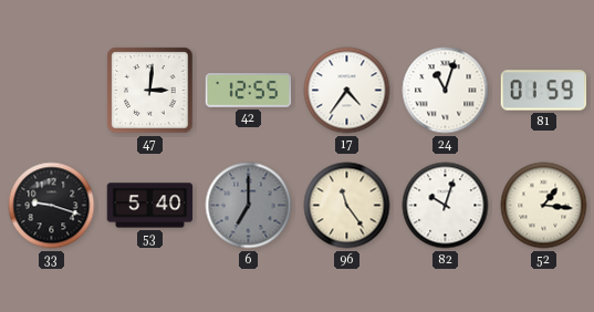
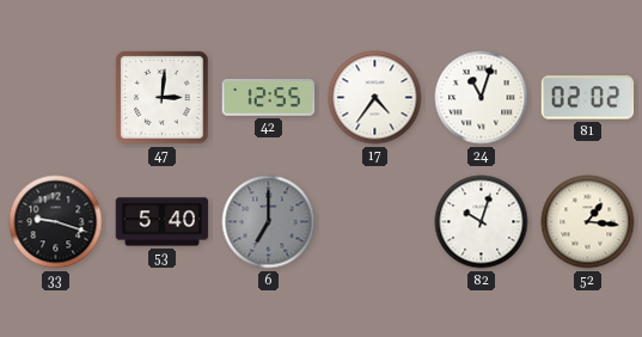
81: 01:59 -> 02:02
96: 11:24 -> none
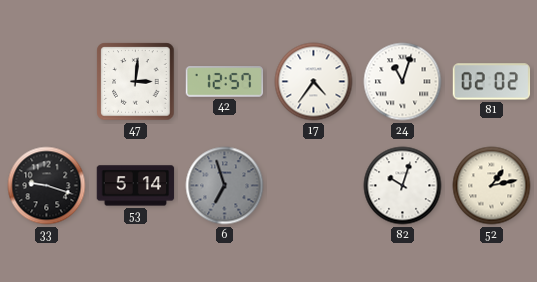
42: 12:55 -> 12:57
53: 5:40 -> 5:14
6: 7:00 -> 6:57
52: 1:16 -> 1:13
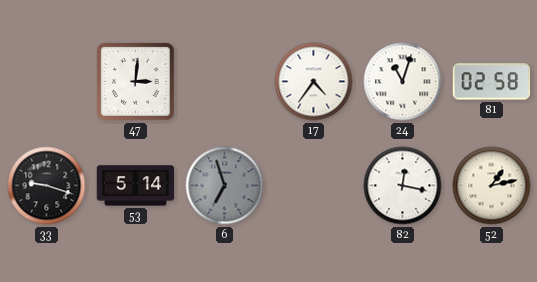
42: 12:57 -> none
81: 02:02 -> 02:58
82: 10:03 -> 12:17
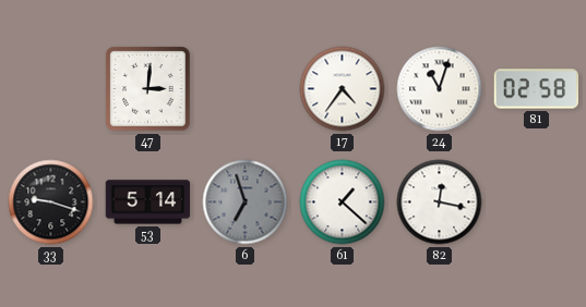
61: none -> 1:22
52: 1:13 -> none
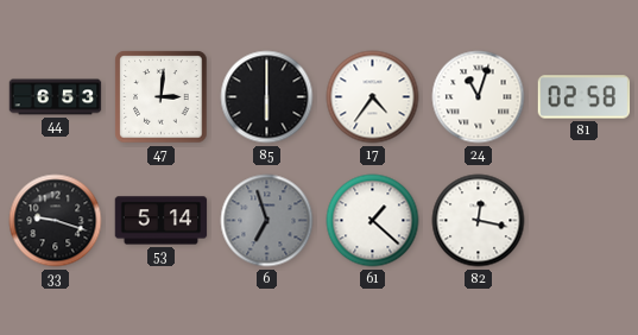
44: none -> 6:53
85: none -> 6:00
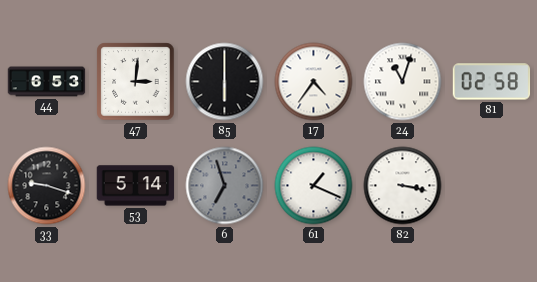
61: 1:22 -> 1:19
82: 12:17 -> 3:17
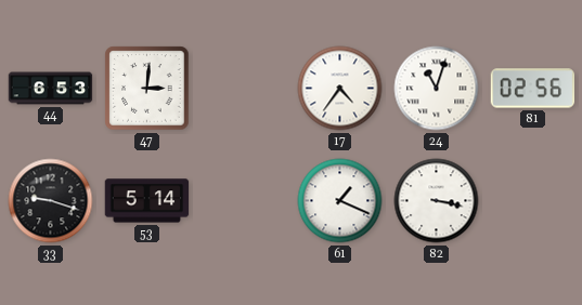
85: 6:00 -> none
81: 02:58 -> 02:56
6: 6:57 -> none
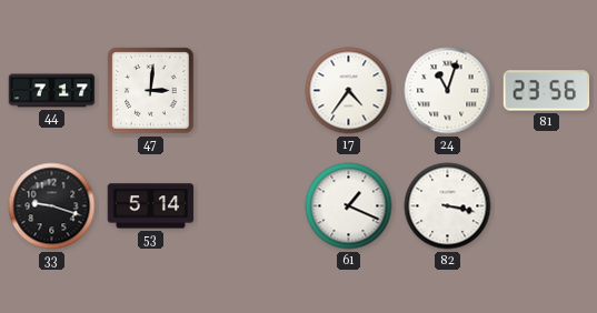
44: 6:53 -> 7:17
81: 02:56 -> 23:56
